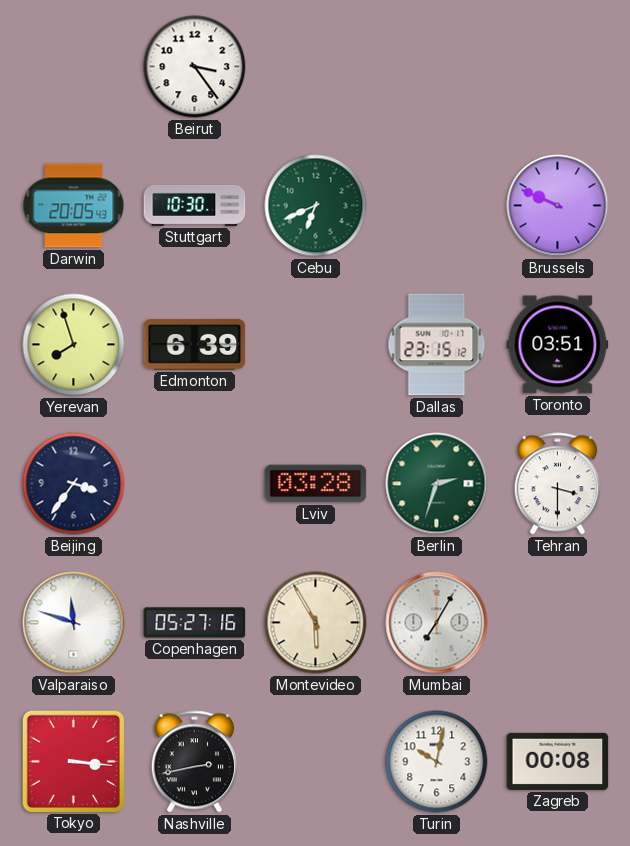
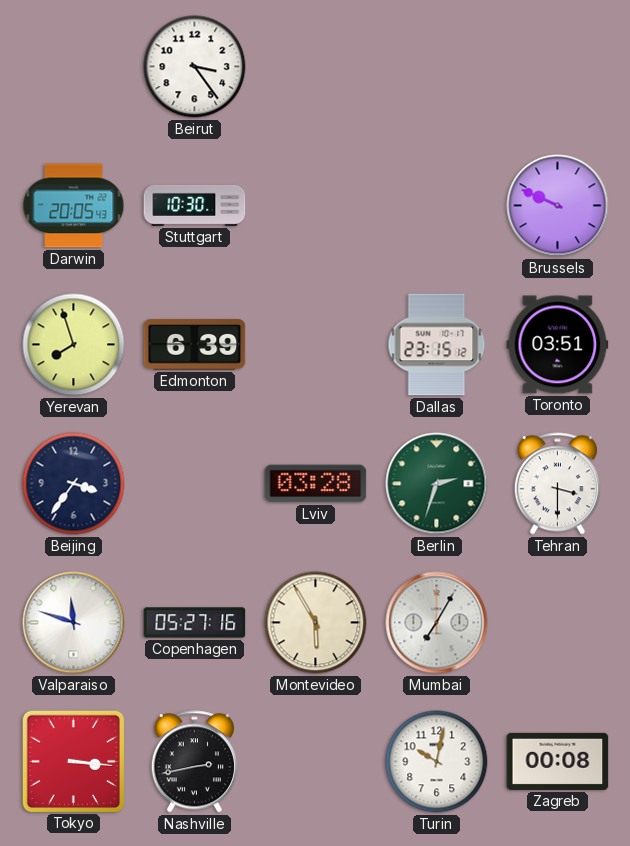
Cebu: 6:41 -> none
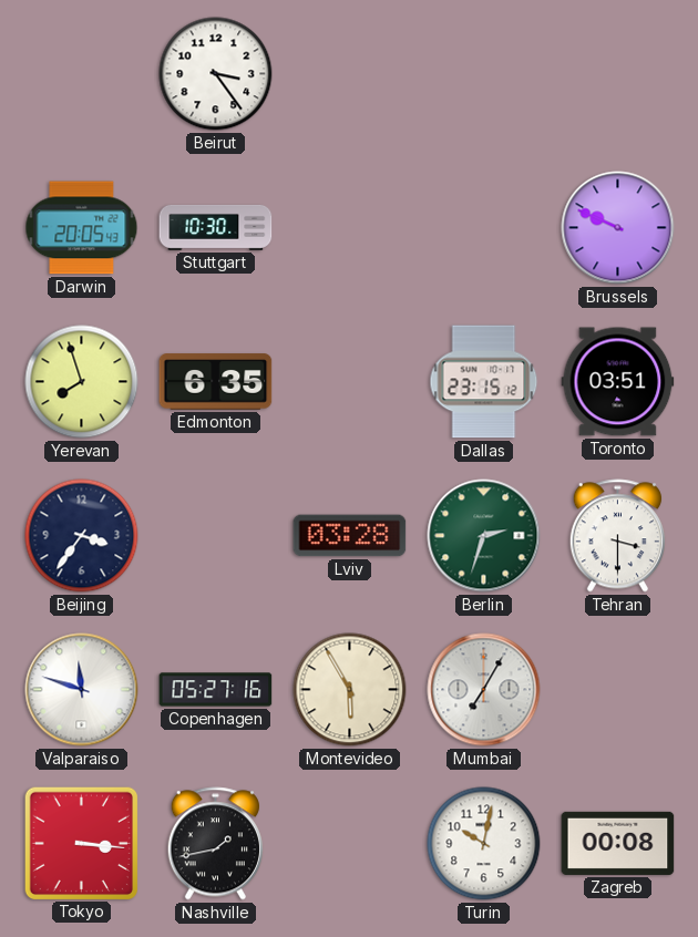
Edmonton: 6:39 -> 6:35
Nashville: 2:43 -> 1:43
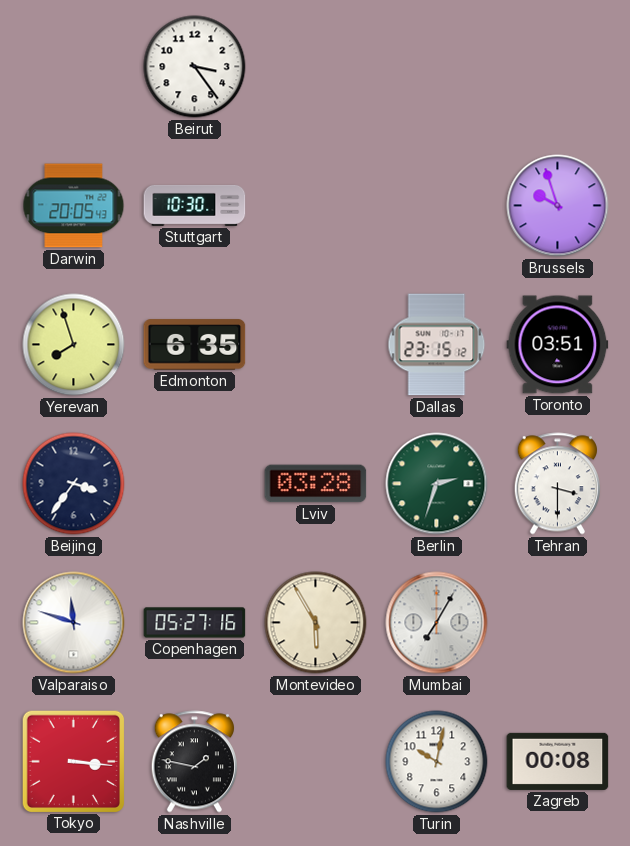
Brussels: 9:49 -> 9:57
Nashville: 1:43 -> 1:47
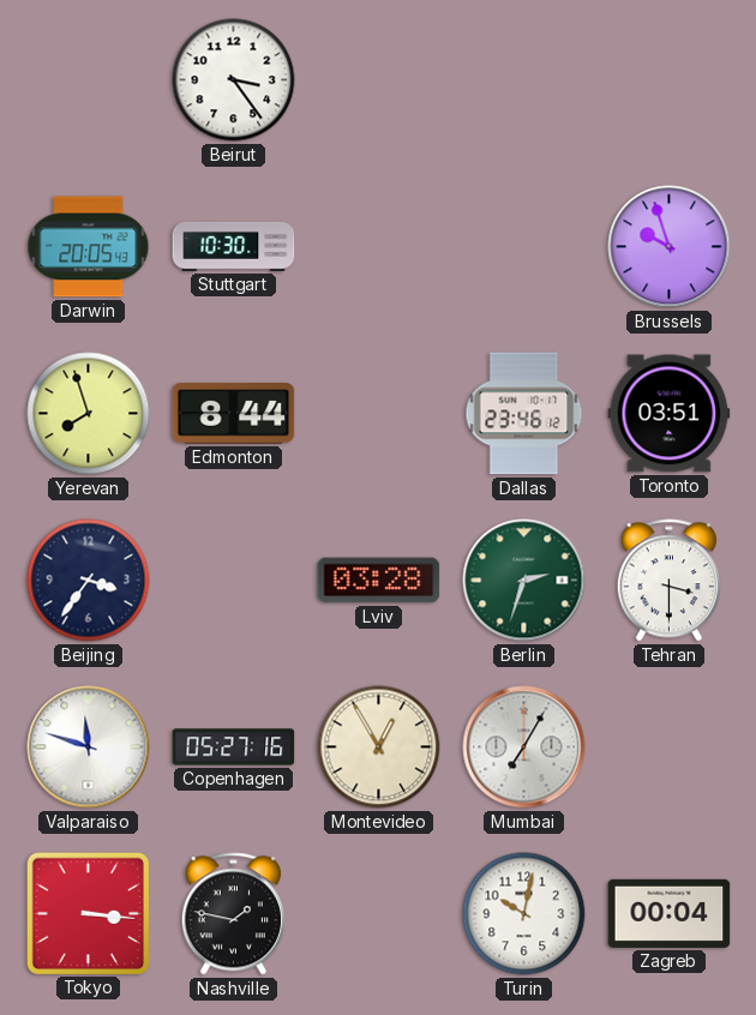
Edmonton: 6:35 -> 8:44
Dallas: 23:15 -> 23:46
Montevideo: 5:55 -> 12:55
Zagreb: 00:08 -> 00:04
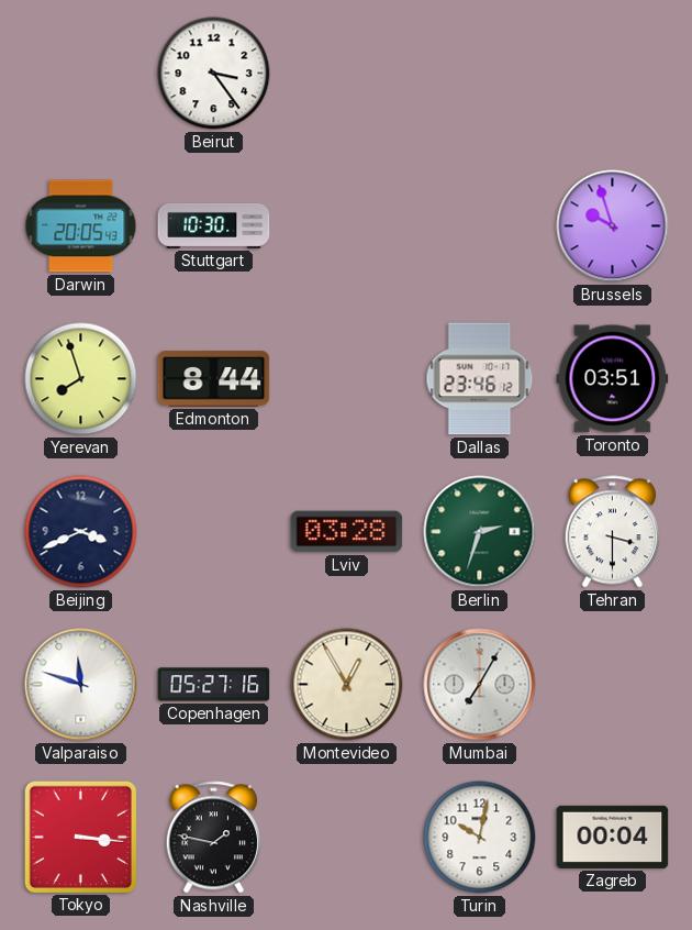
Beijing: 3:36 -> 3:41
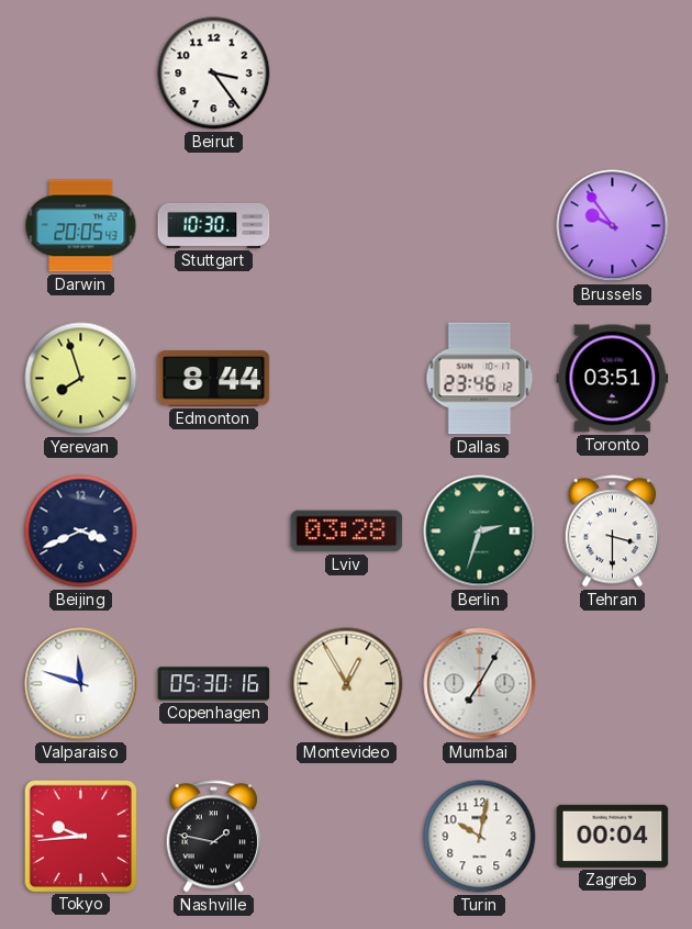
Brussels: 9:57 -> 9:54
Copenhagen: 05:27 -> 05:30
Tokyo: 3:16 -> 9:44
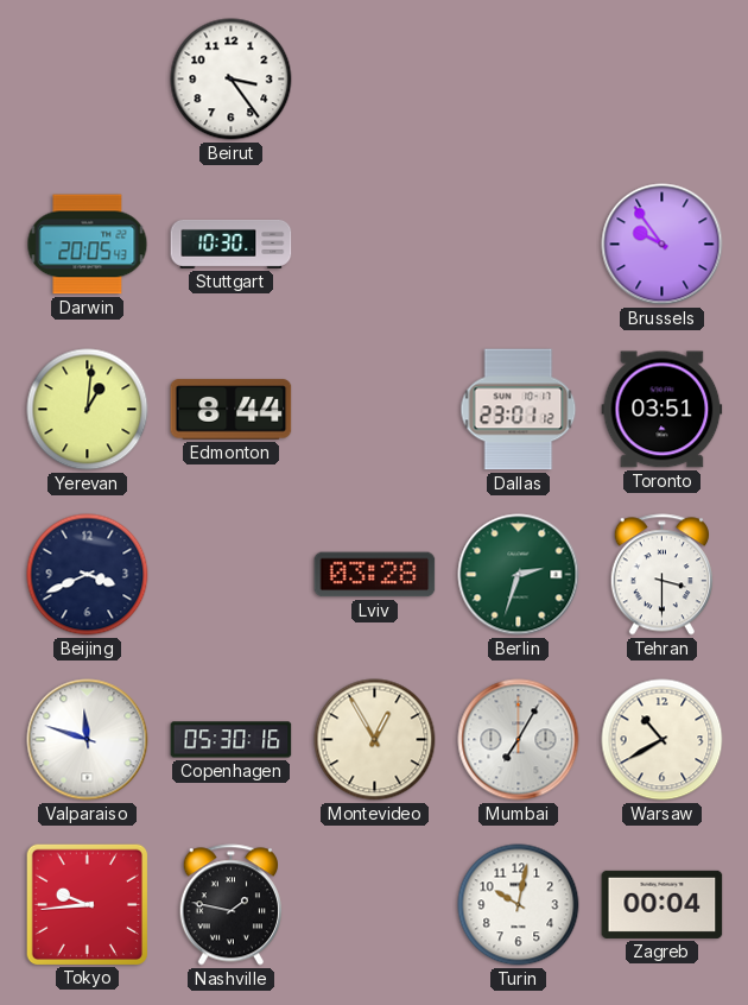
Yerevan: 7:57 -> 1:01
Dallas: 23:46 -> 23:01
Warsaw: none -> 10:40
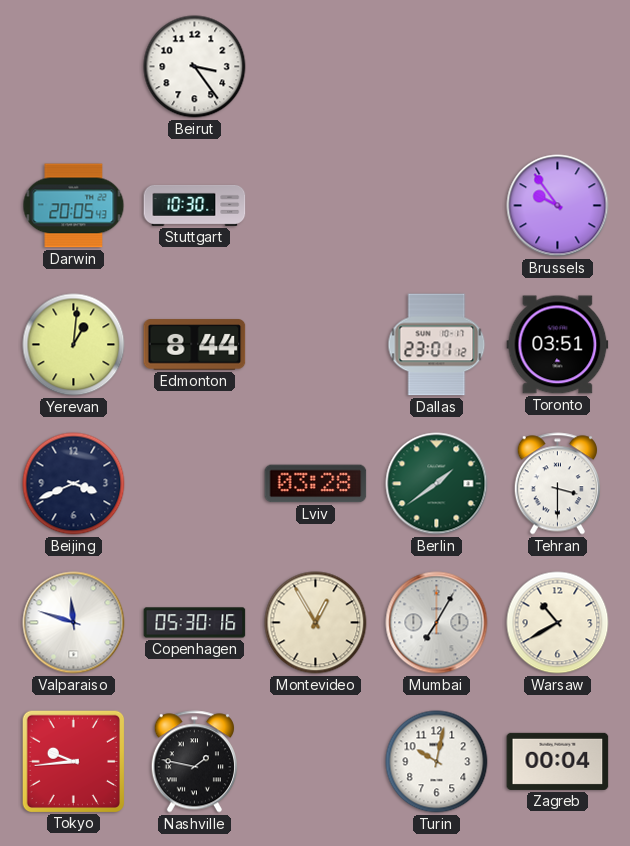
Berlin: 2:33 -> 1:39
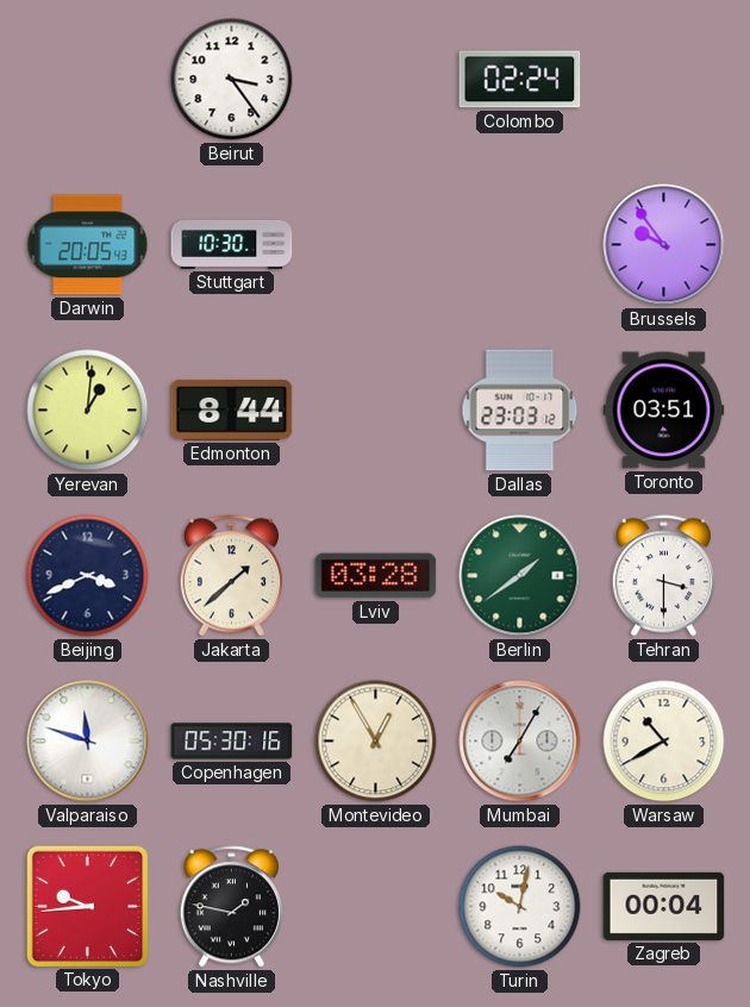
Colombo: none -> 02:24
Dallas: 23:01 -> 23:03
Jakarta: none -> 1:38
